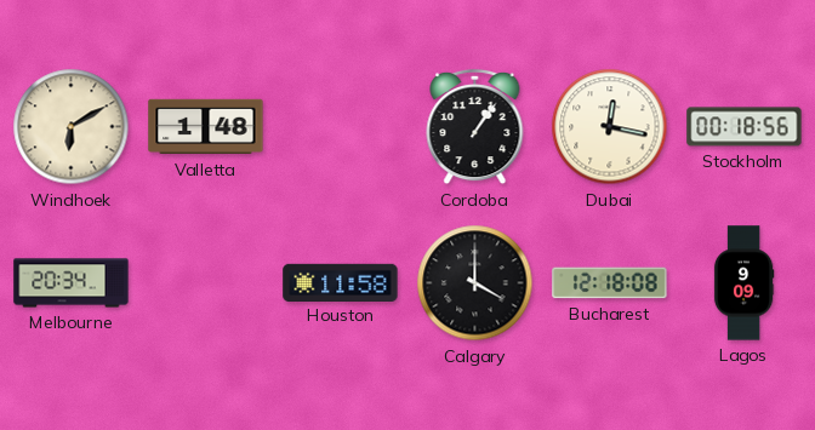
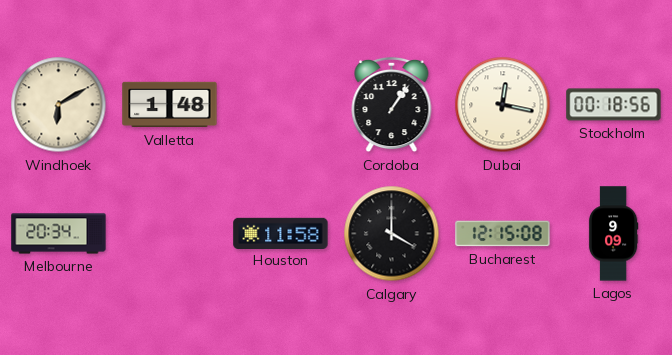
Bucharest: 12:18 -> 12:15
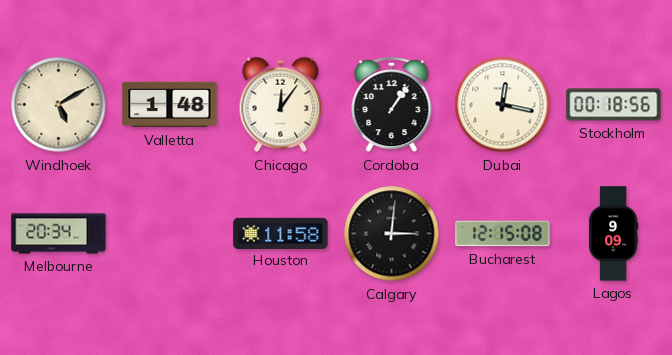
Windhoek: 6:10 -> 5:10
Chicago: none -> 12:06
Calgary: 4:00 -> 3:01
